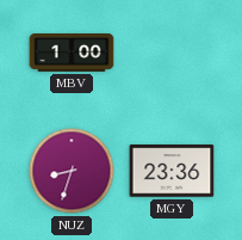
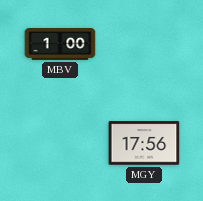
NUZ: 8:33 -> none
MGY: 23:36 -> 17:56
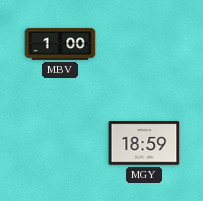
MGY: 17:56 -> 18:59
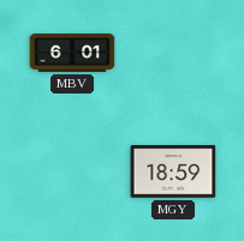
MBV: 1:00 -> 6:01
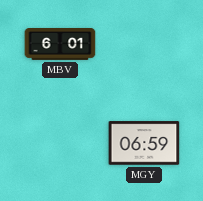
MGY: 18:59 -> 06:59
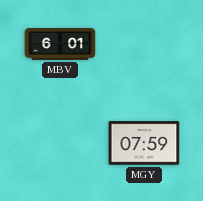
MGY: 06:59 -> 07:59
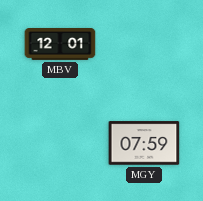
MBV: 6:01 -> 12:01
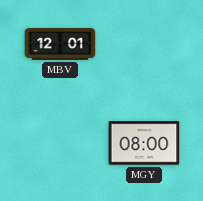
MGY: 07:59 -> 08:00
